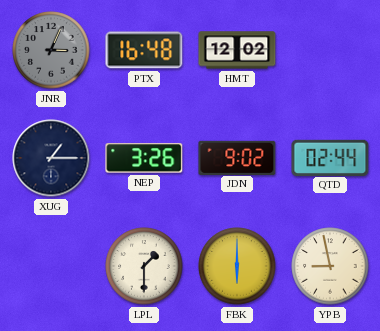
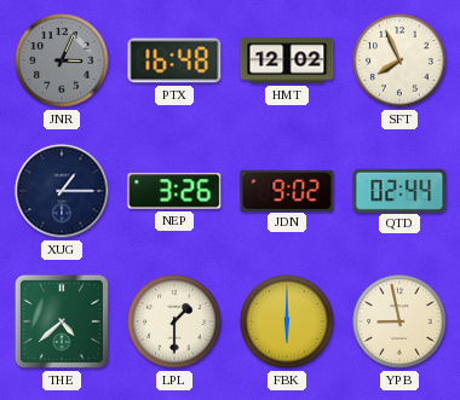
SFT: none -> 7:56
THE: none -> 4:38
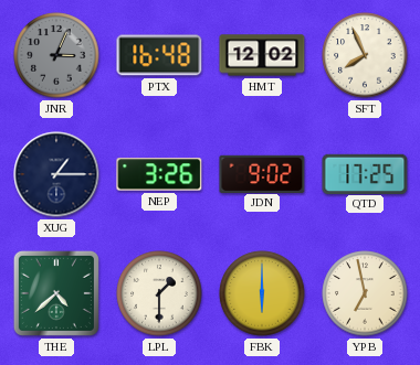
QTD: 02:44 -> 17:25
YPB: 8:58 -> 6:58
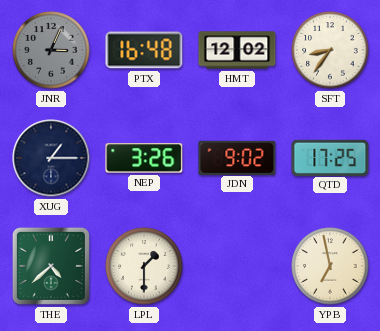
SFT: 7:56 -> 8:36
FBK: 6:00 -> none
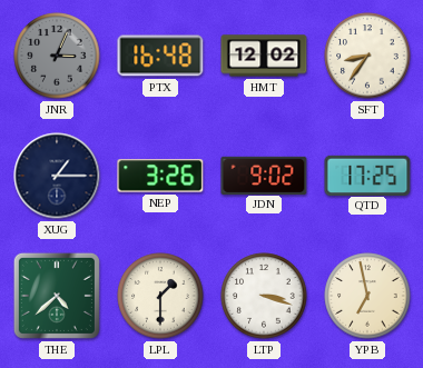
LTP: none -> 3:18
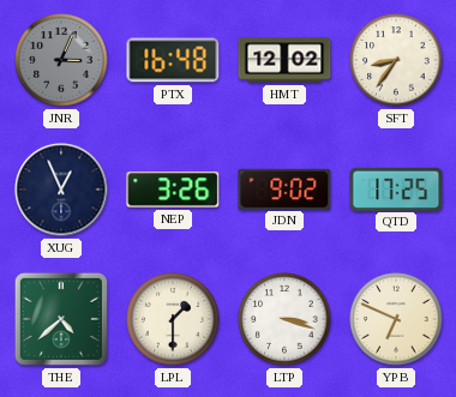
XUG: 1:15 -> 12:56
YPB: 6:58 -> 6:49
